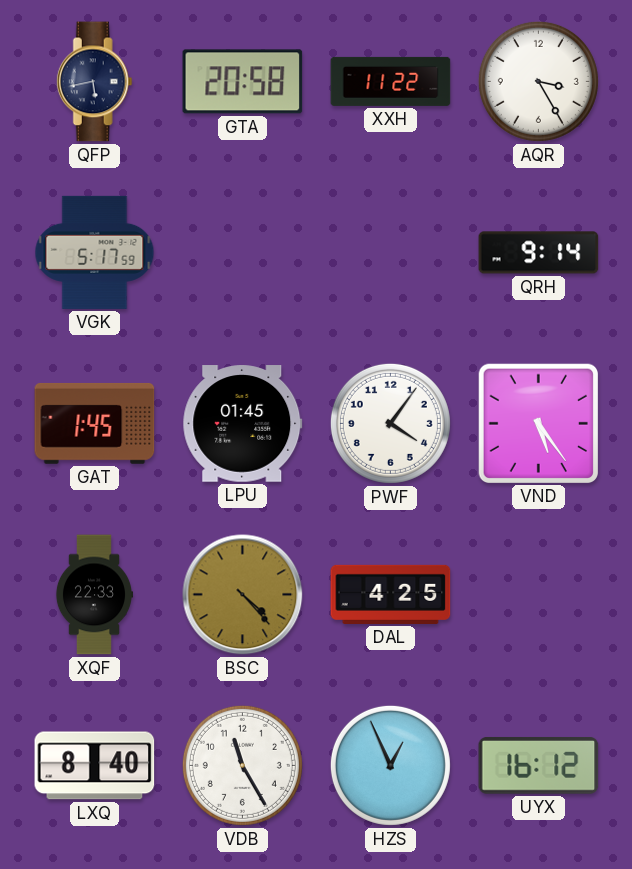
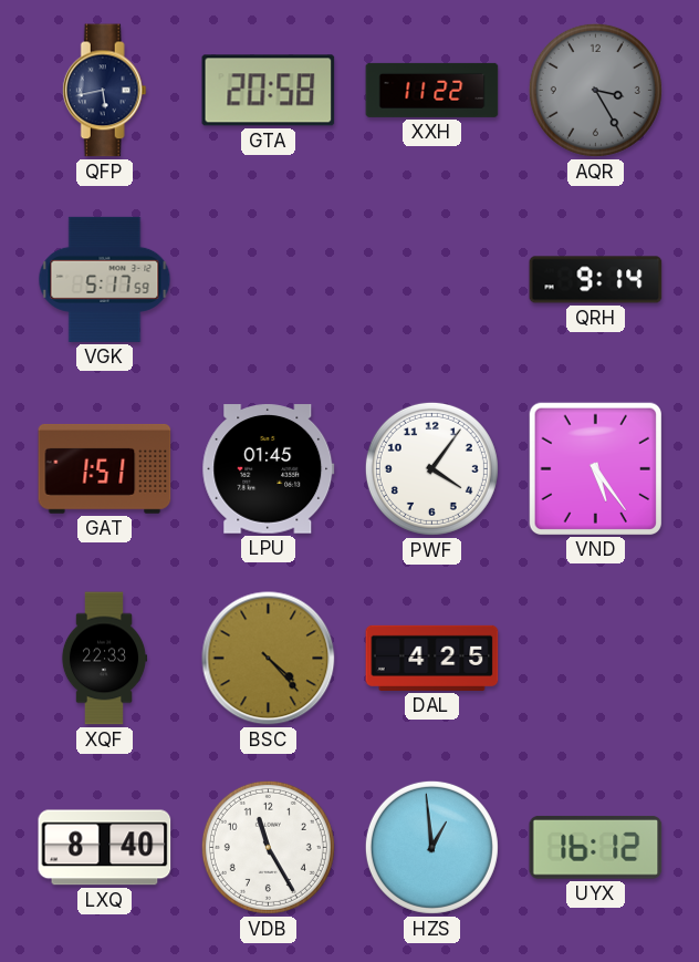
AQR dial: white -> grey
GAT: 1:45 -> 1:51
HZS: 12:56 -> 12:59
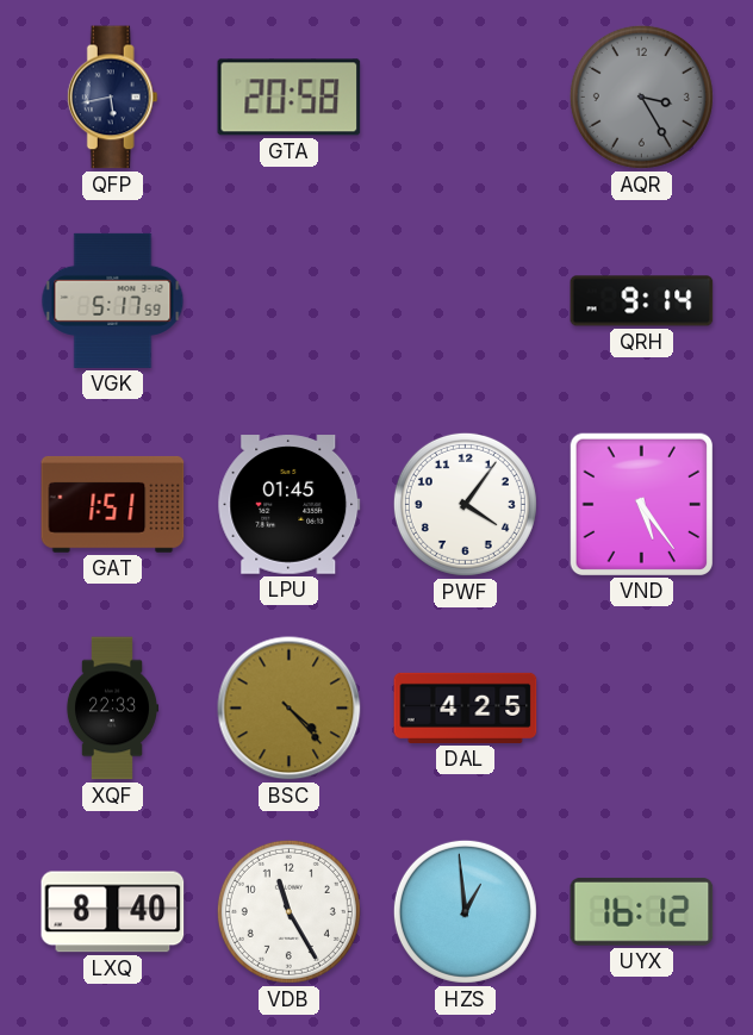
XXH: 11:22 -> none
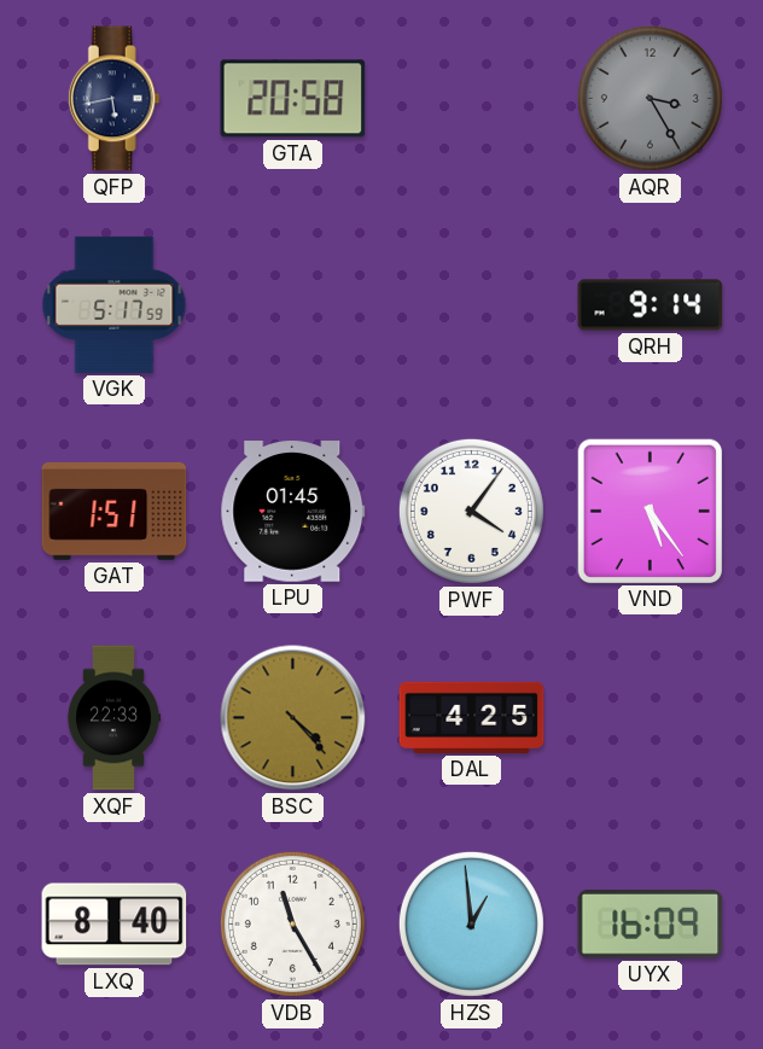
UYX: 16:12 -> 16:09
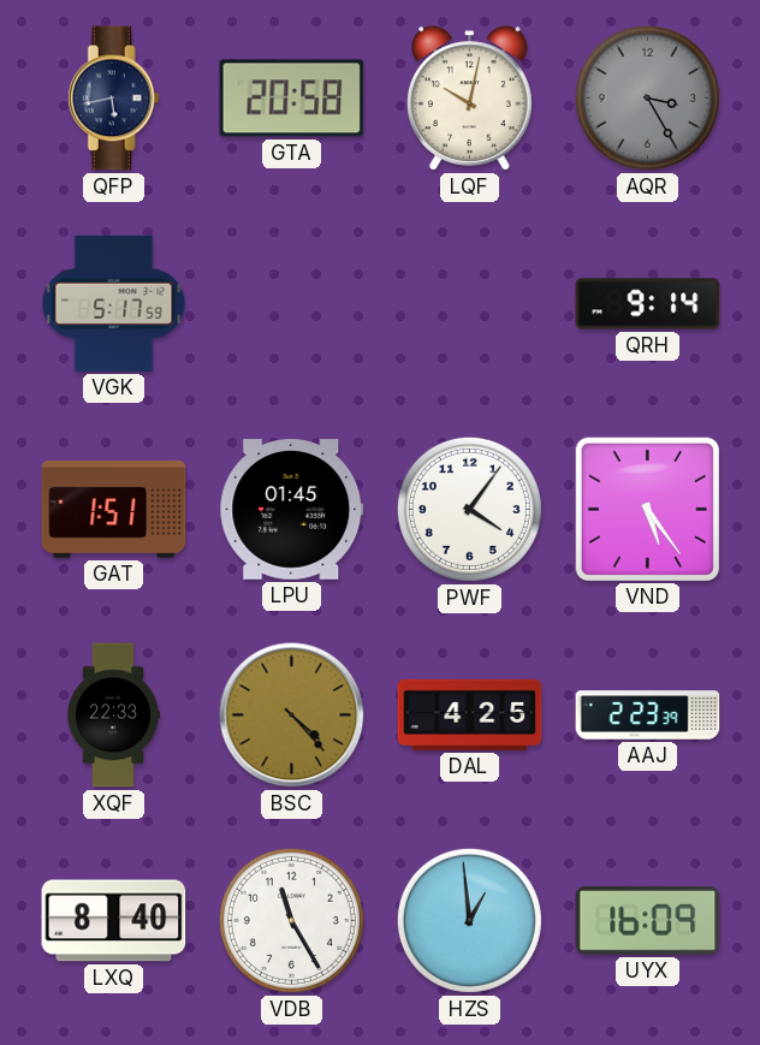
LQF: none -> 10:02
AAJ: none -> 2:23
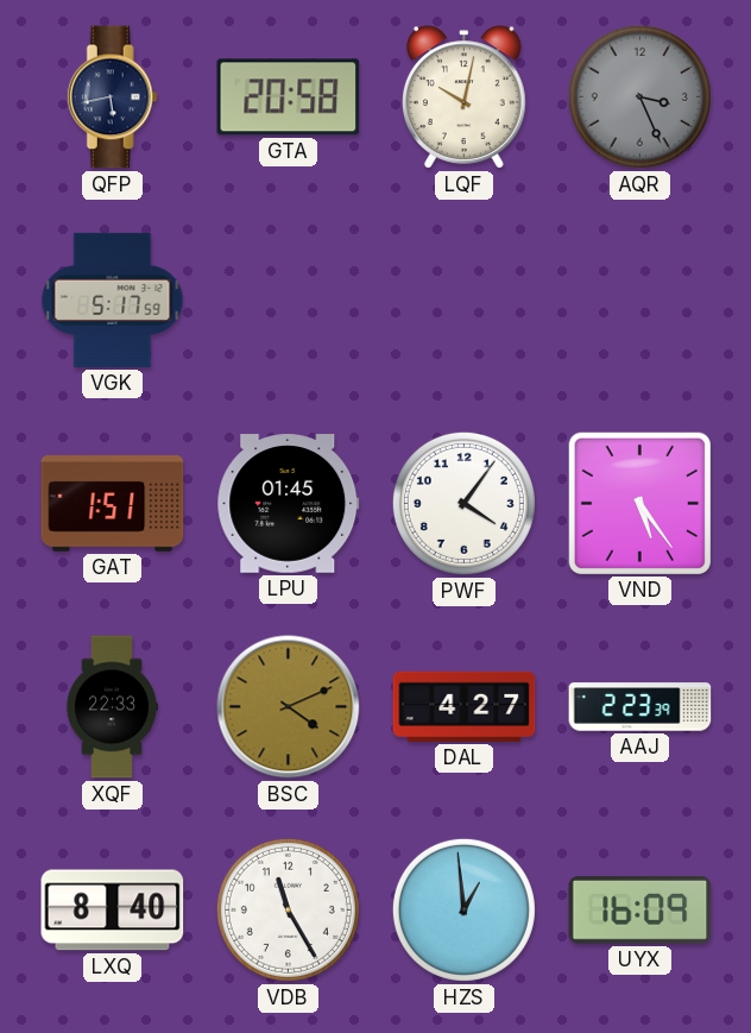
AQR: 3:25 -> 3:26
QRH: 9:14 -> none
BSC: 4:23 -> 4:11
DAL: 4:25 -> 4:27
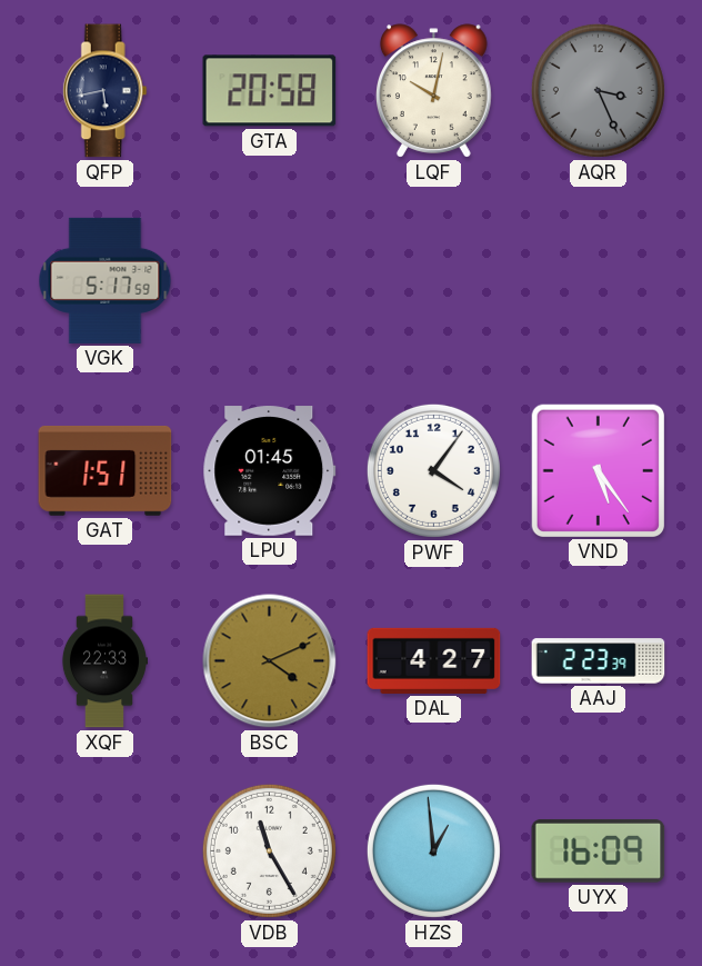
LXQ: 8:40 -> none
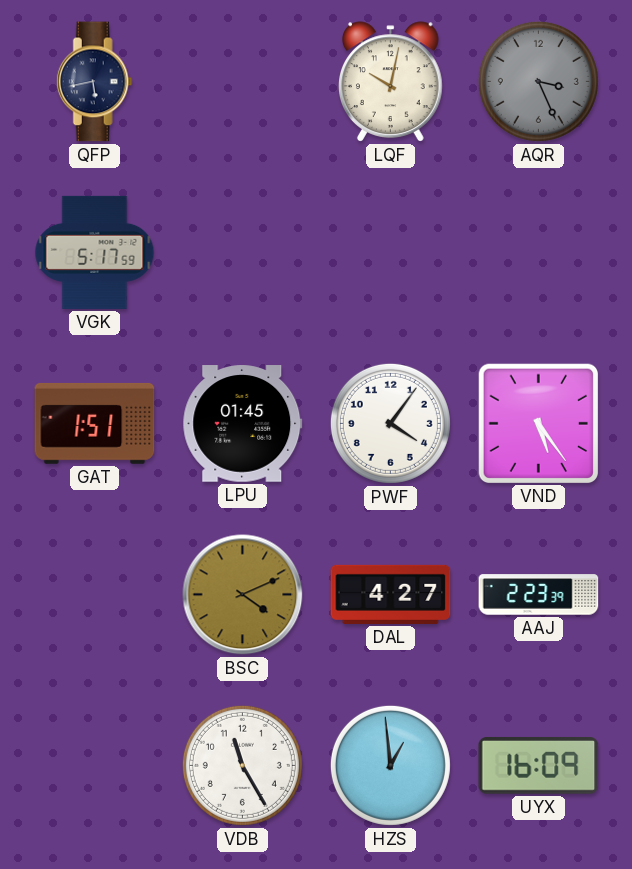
GTA: 20:58 -> none
XQF: 22:33 -> none
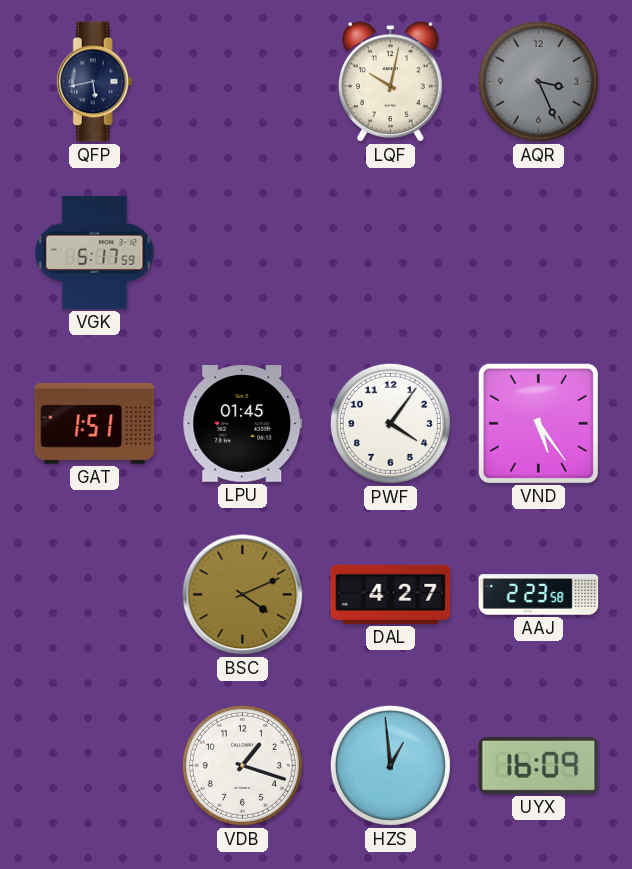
AAJ: 2:23:39 -> 2:23:58
VDB: 11:25 -> 1:18
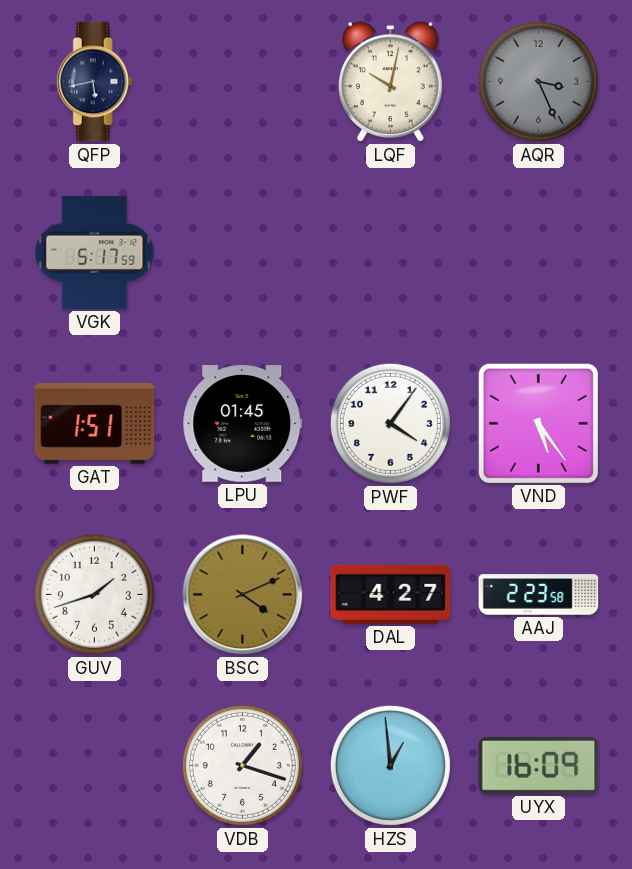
GUV: none -> 1:42
